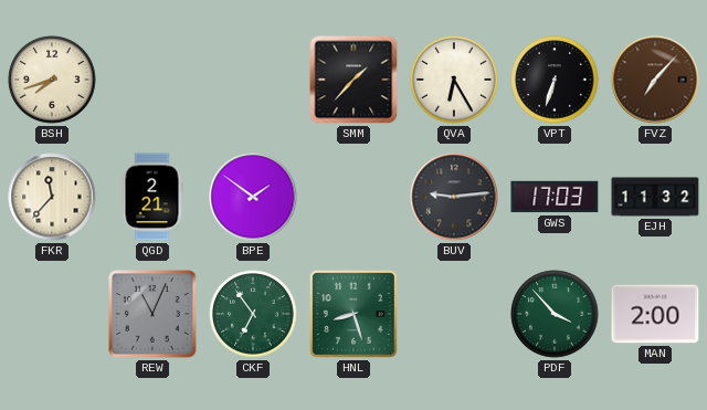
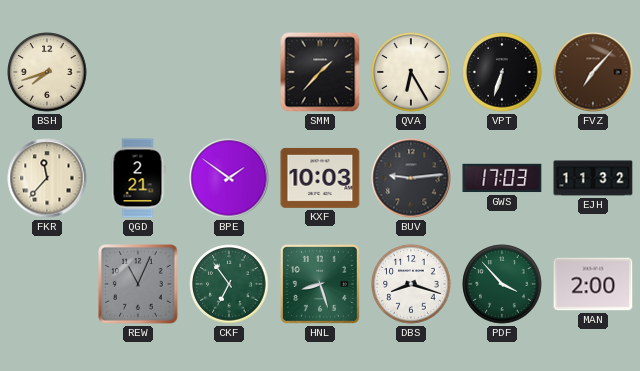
KXF: none -> 10:03
DBS: none -> 8:18
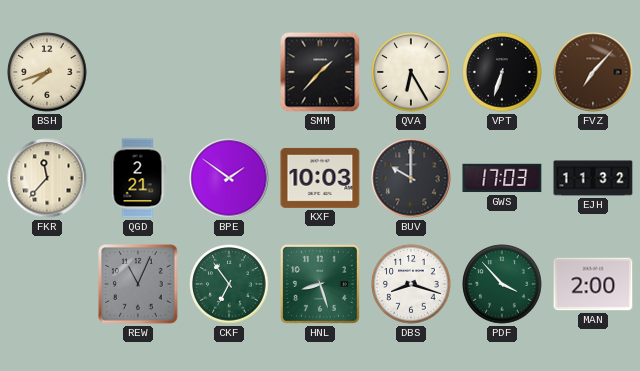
BUV: 9:14 -> 10:00
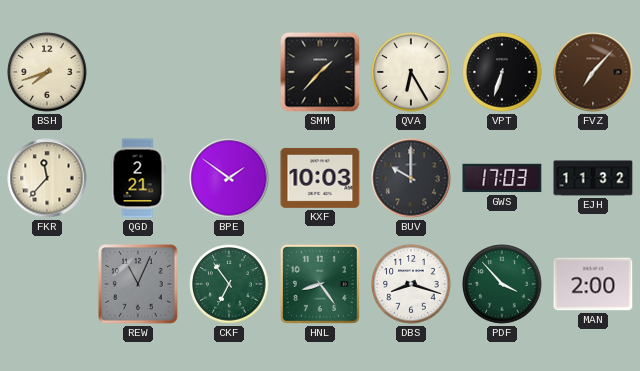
HNL: 8:27 -> 8:24
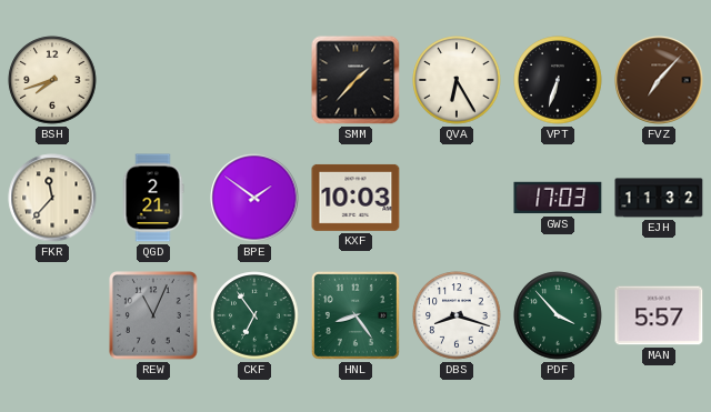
BUV: 10:00 -> none
MAN: 2:00 -> 5:57
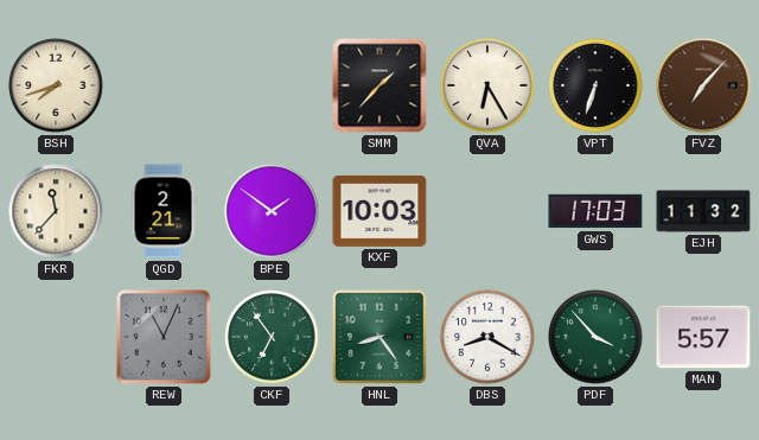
DBS: 8:18 -> 8:20
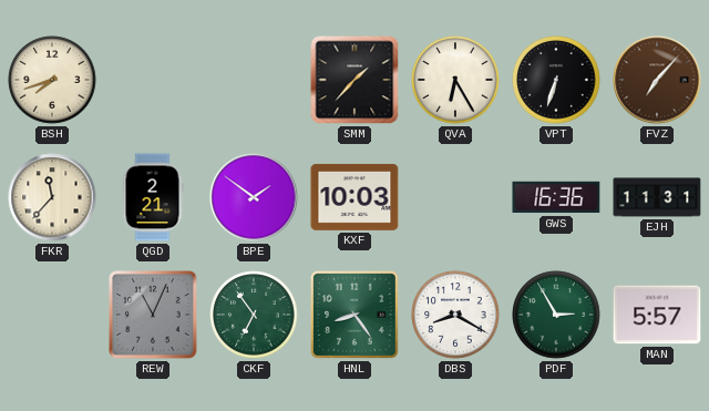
GWS: 17:03 -> 16:36
EJH: 11:32 -> 11:31
PDF: 3:53 -> 2:55
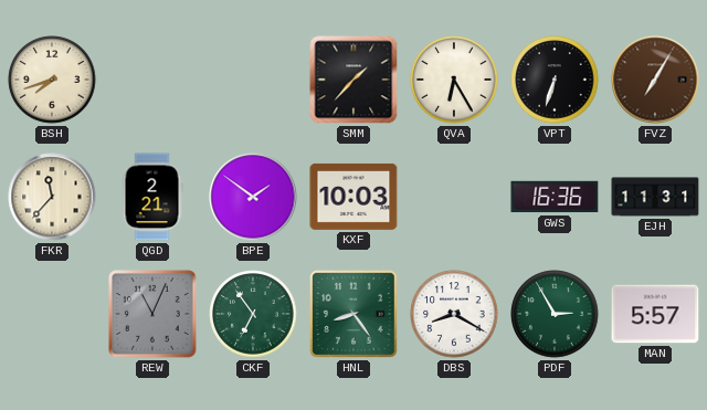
FVZ: 7:07 -> 7:05
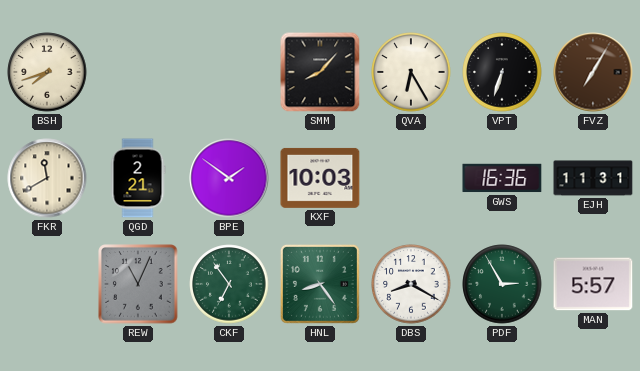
SMM: 1:37 -> 8:07
FKR: 11:37 -> 11:40
